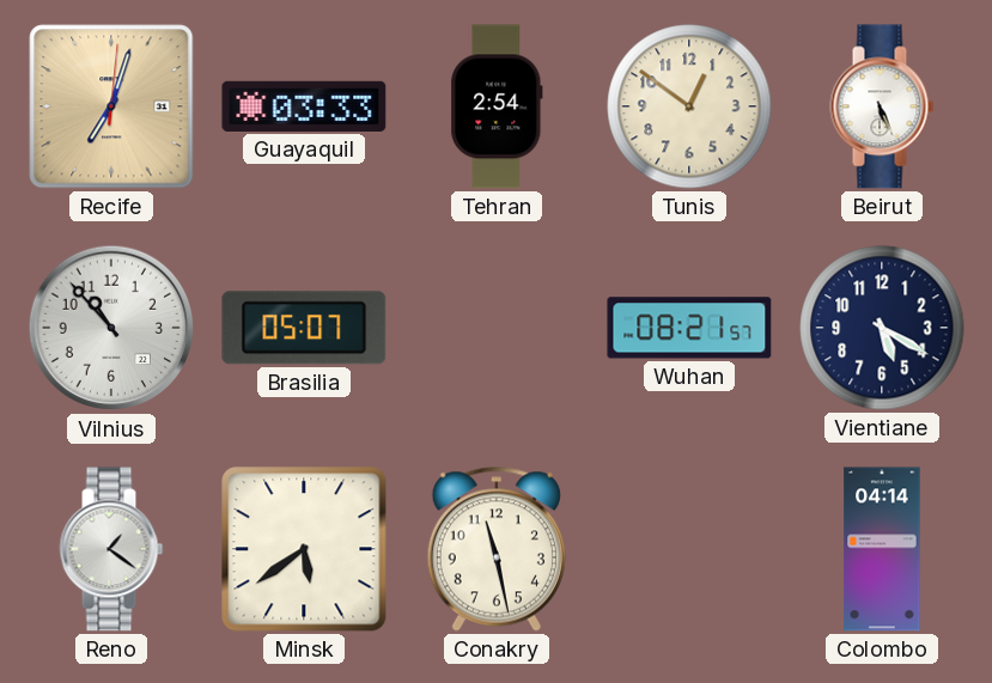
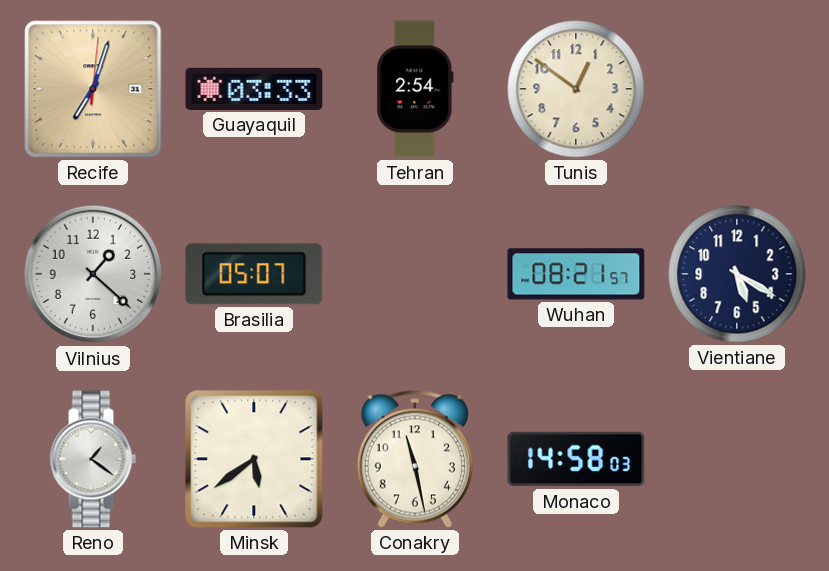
Beirut: 5:26 -> none
Vilnius: 10:53 -> 1:22
Monaco: none -> 14:58
Colombo: 04:14 -> none
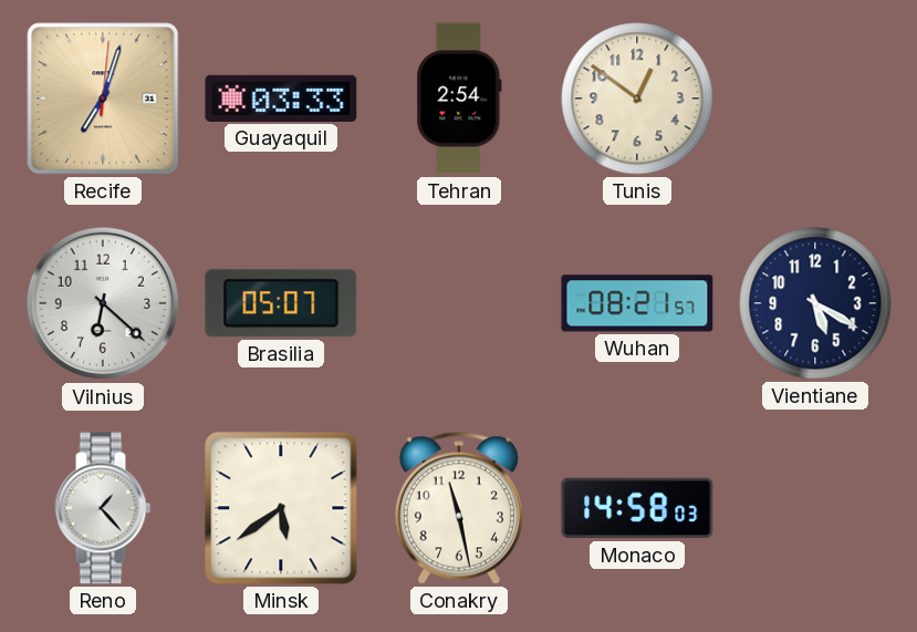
Vilnius: 1:22 -> 6:22
Reno: 1:21 -> 1:23
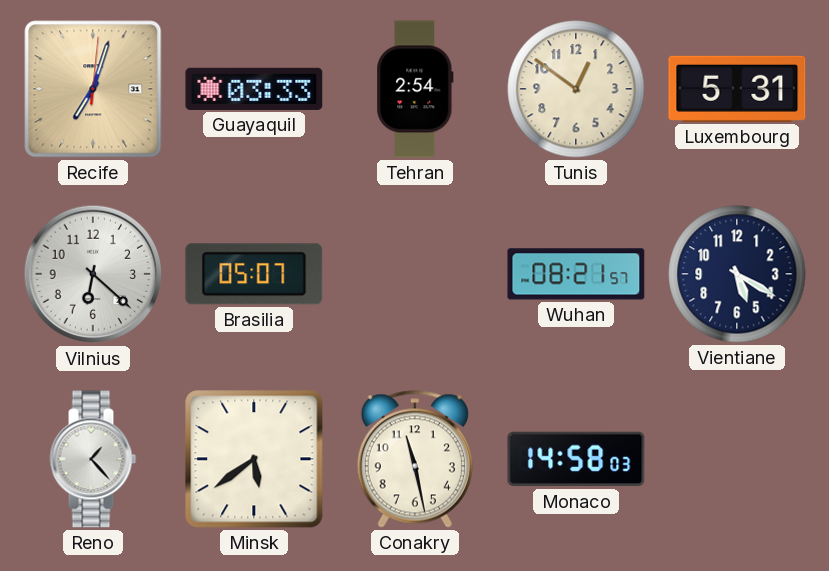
Luxembourg: none -> 5:31
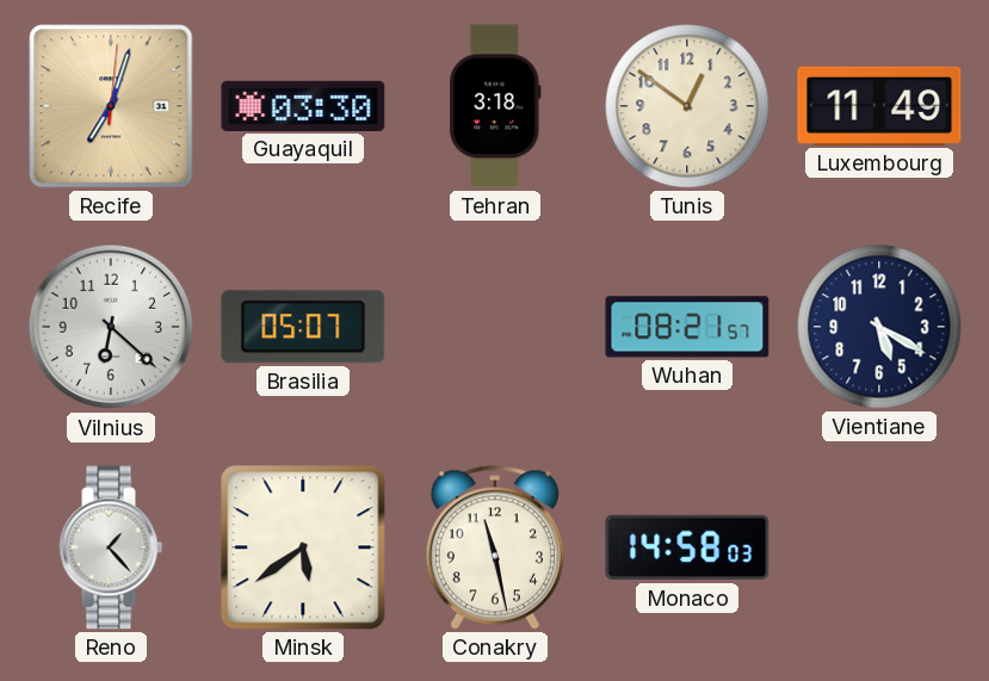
Guayaquil: 03:33 -> 03:30
Tehran: 2:54 -> 3:18
Luxembourg: 5:31 -> 11:49
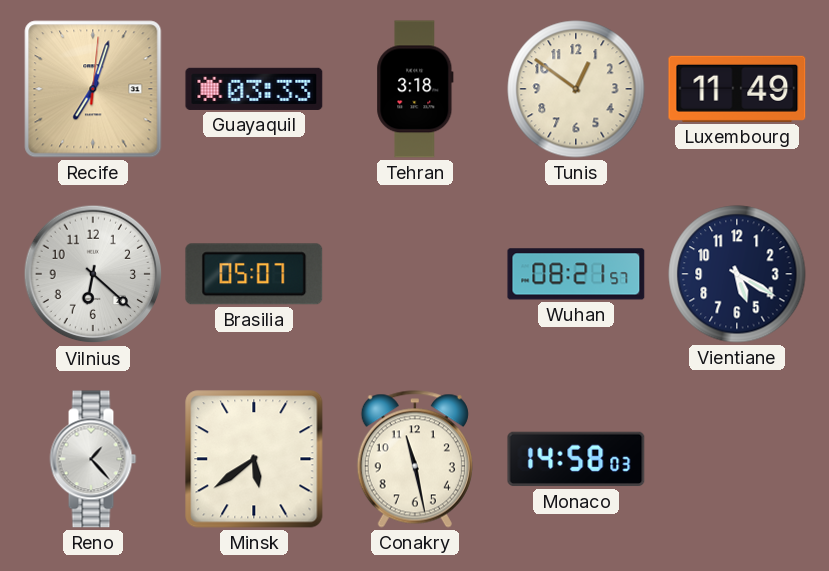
Guayaquil: 03:30 -> 03:33
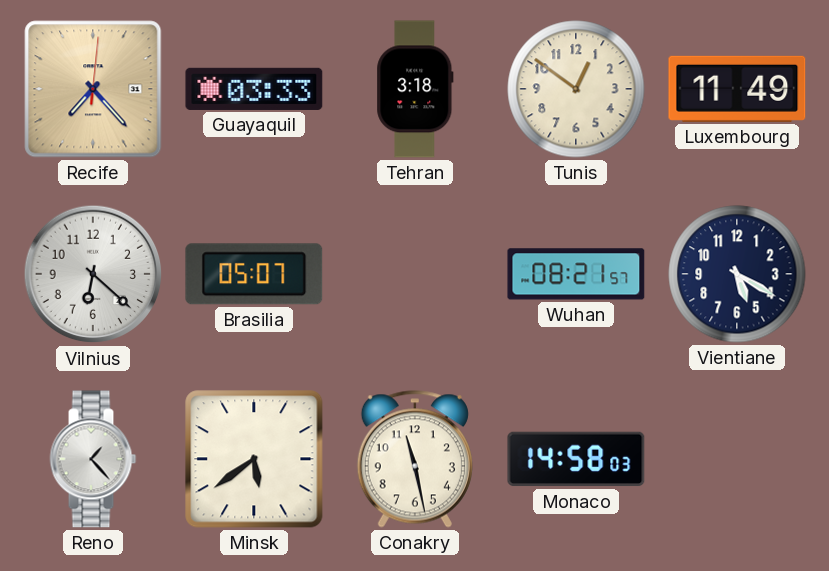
Recife: 7:03 -> 7:23
